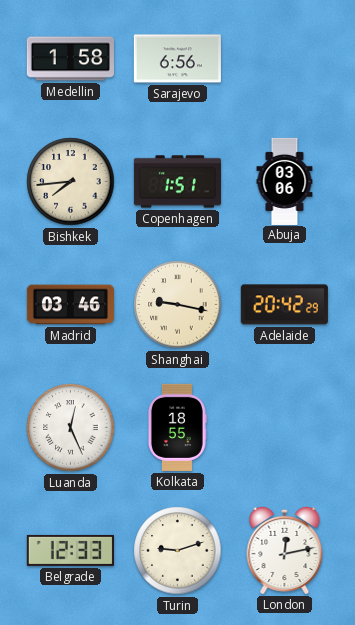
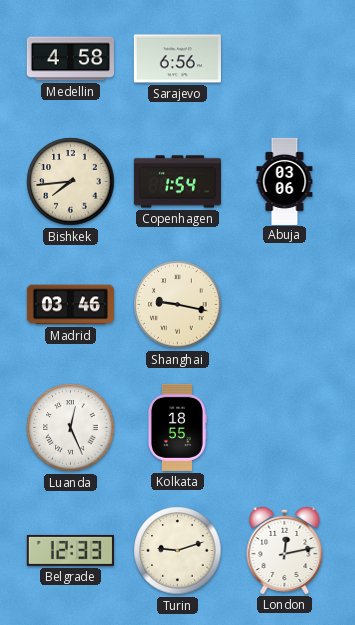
Medellin: 1:58 -> 4:58
Copenhagen: 1:51 -> 1:54
Adelaide: 20:42 -> none
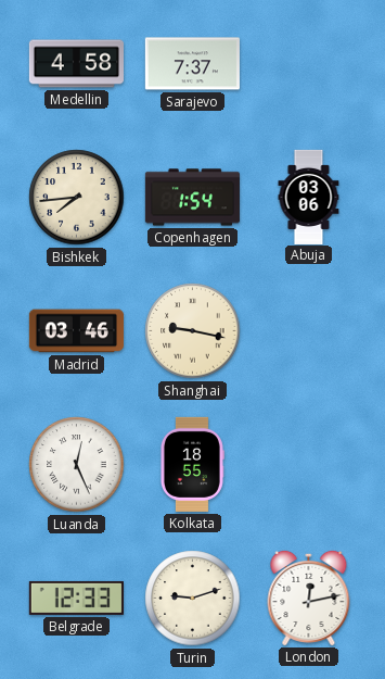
Sarajevo: 6:56 -> 7:37
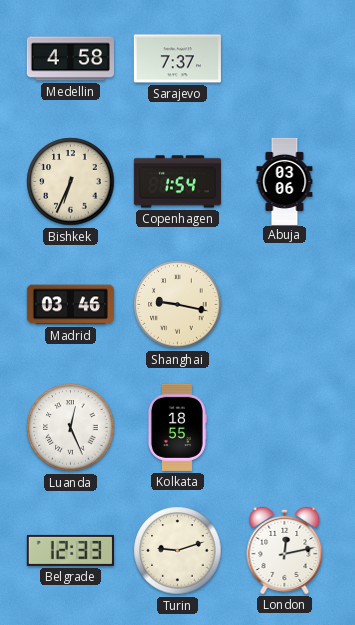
Bishkek: 7:44 -> 6:34
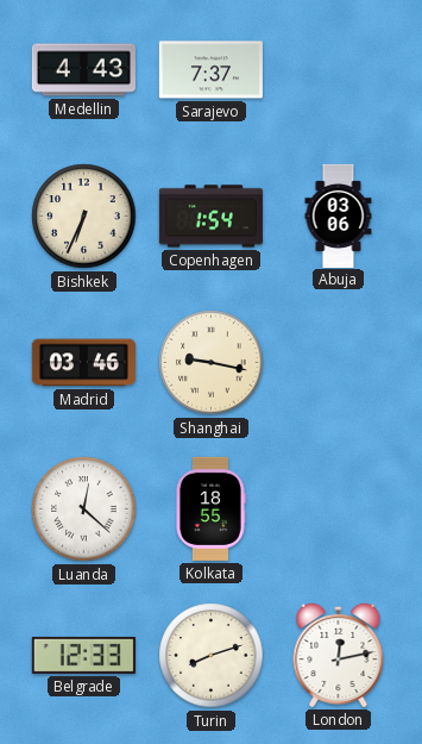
Medellin: 4:58 -> 4:43
Luanda: 12:26 -> 12:22
Turin: 9:12 -> 8:12
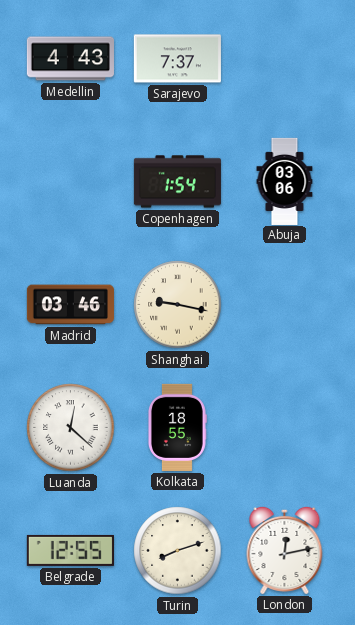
Bishkek: 6:34 -> none
Belgrade: 12:33 -> 12:55
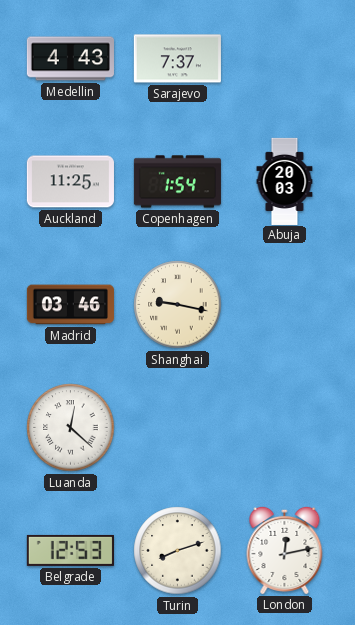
Auckland: none -> 11:25
Abuja: 03:06 -> 20:03
Kolkata: 18:55 -> none
Belgrade: 12:55 -> 12:53
